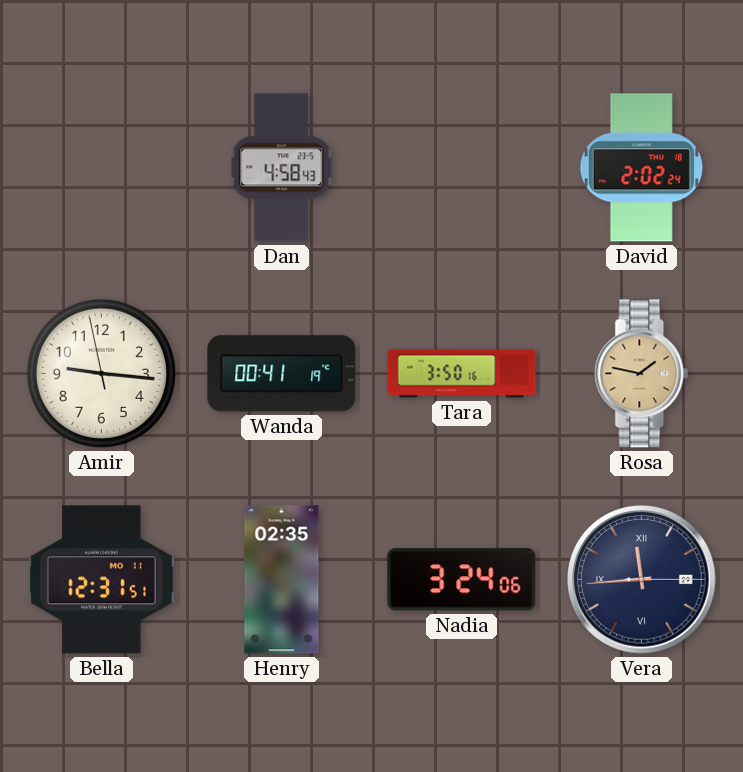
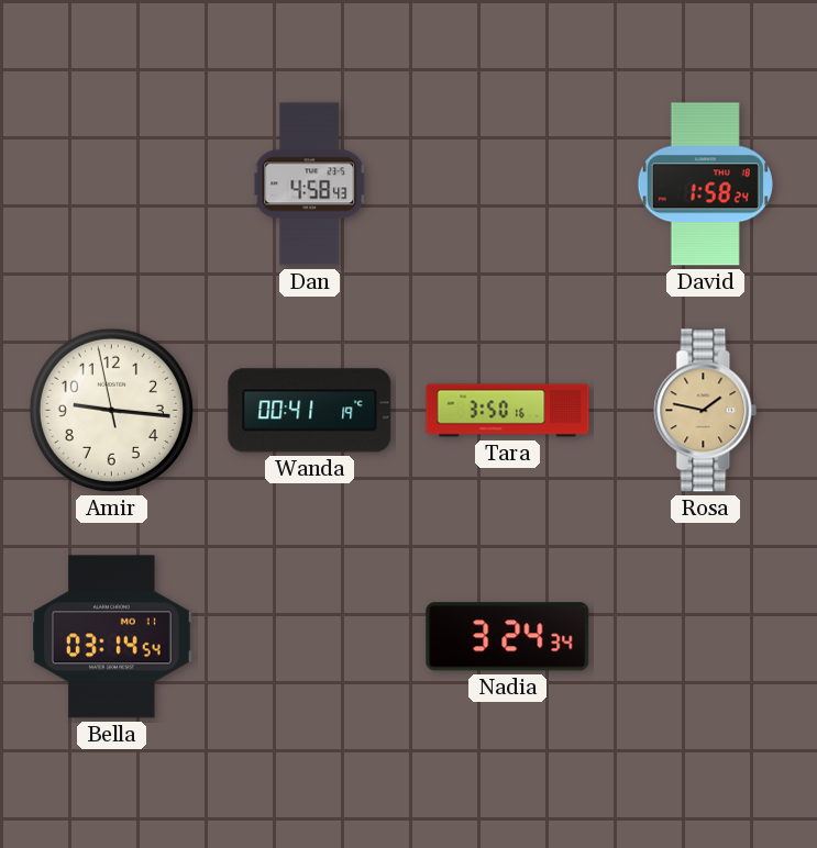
David: 2:02 -> 1:58
Bella: 12:31 -> 03:14
Henry: 02:35 -> none
Nadia: 3:24:06 -> 3:24:34
Vera: 11:44 -> none
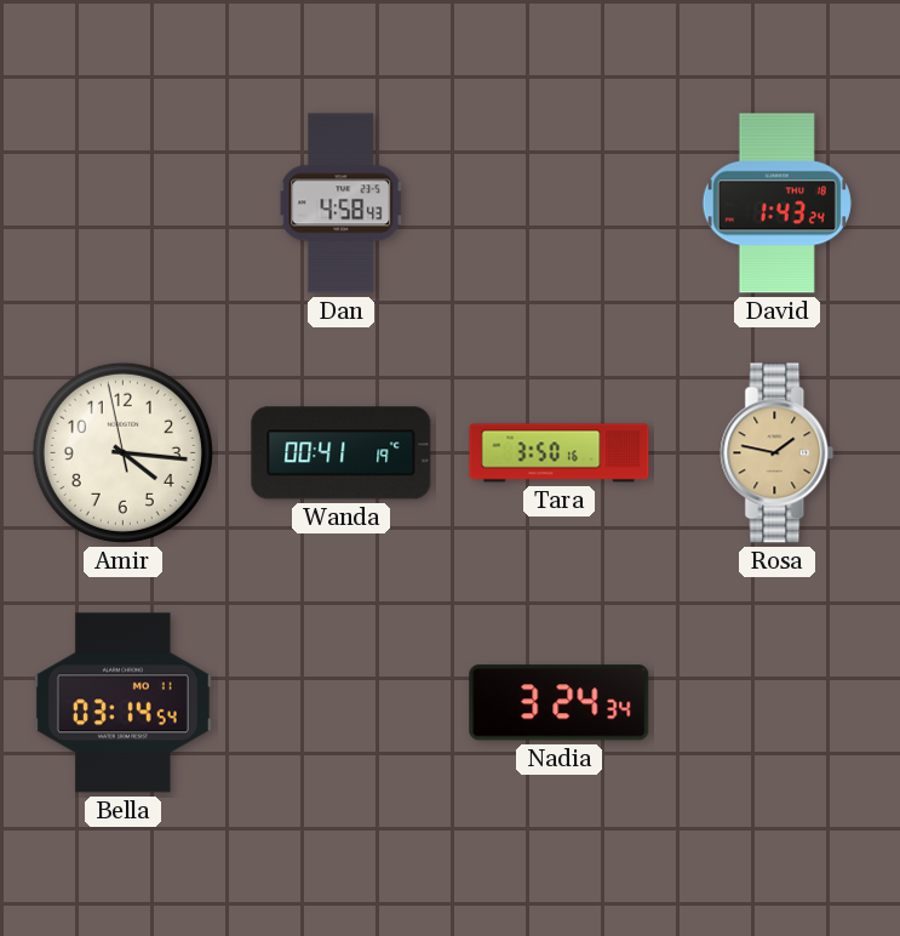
David: 1:58 -> 1:43
Amir: 9:15 -> 4:15
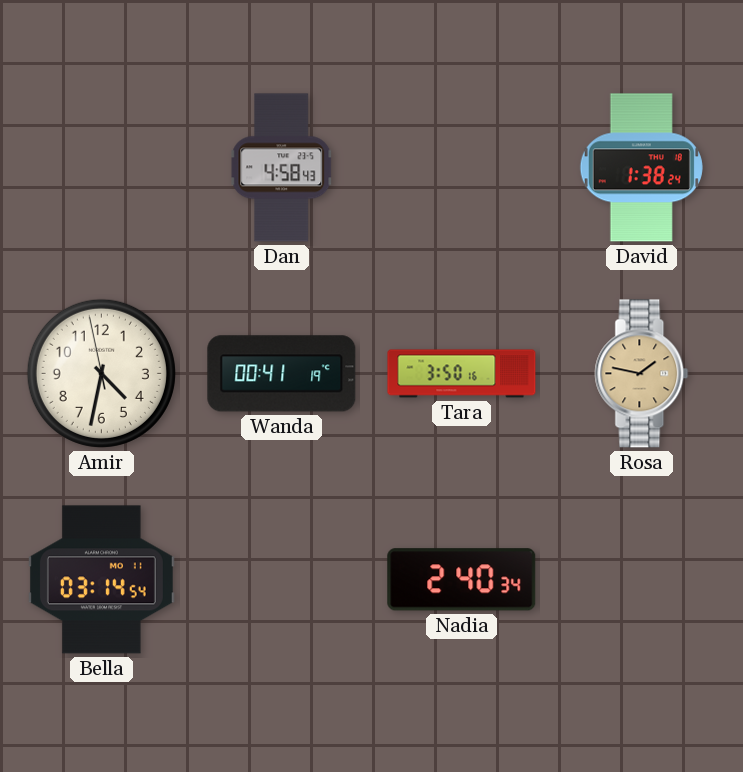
David: 1:43 -> 1:38
Amir: 4:15 -> 4:31
Nadia: 3:24 -> 2:40
